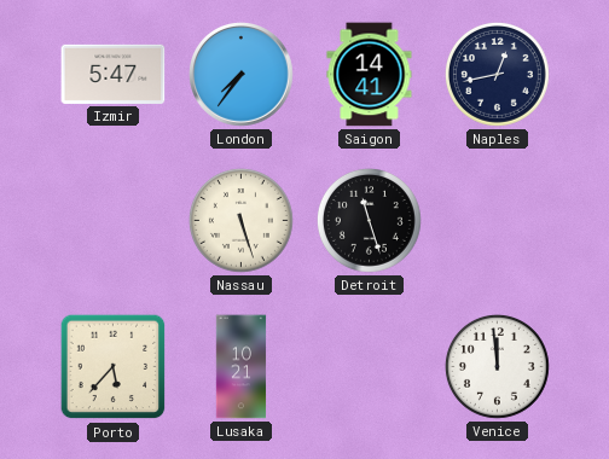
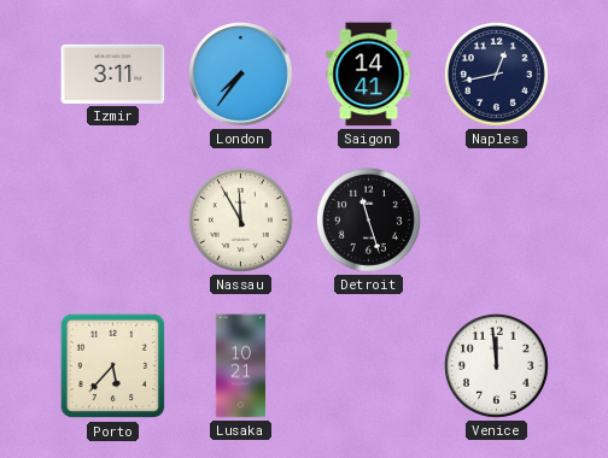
Izmir: 5:47 -> 3:11
Nassau: 5:27 -> 11:55
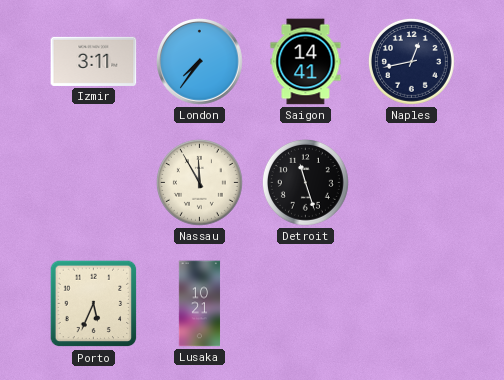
Porto: 5:37 -> 5:34
Venice: 11:59 -> none
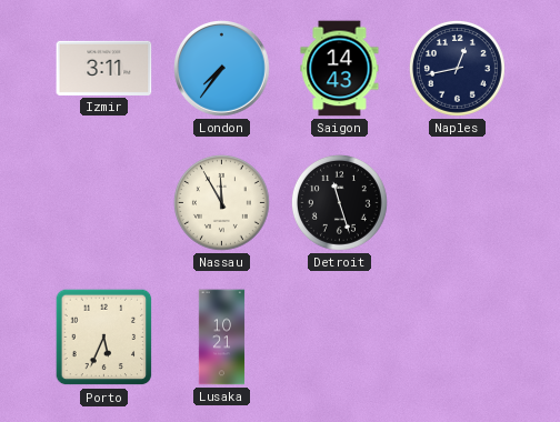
Saigon: 14:41 -> 14:43
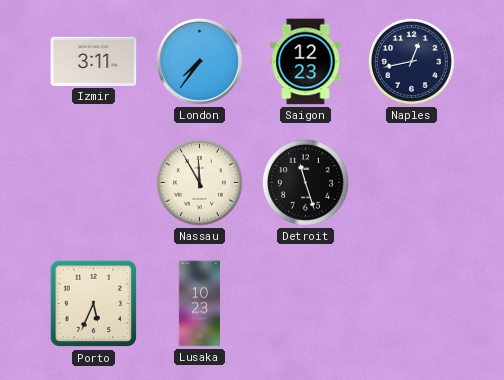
Saigon: 14:43 -> 12:23
Lusaka: 10:21 -> 10:23
